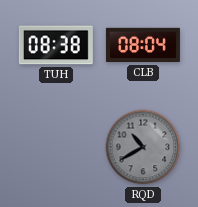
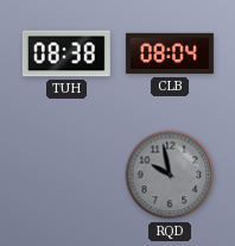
RQD: 10:40 -> 9:58
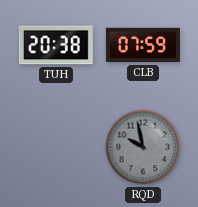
TUH: 08:38 -> 20:38
CLB: 08:04 -> 07:59
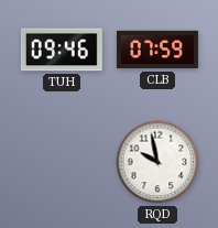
TUH: 20:38 -> 09:46
RQD dial: grey -> white
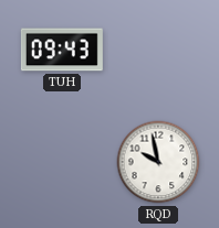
TUH: 09:46 -> 09:43
CLB: 07:59 -> none
